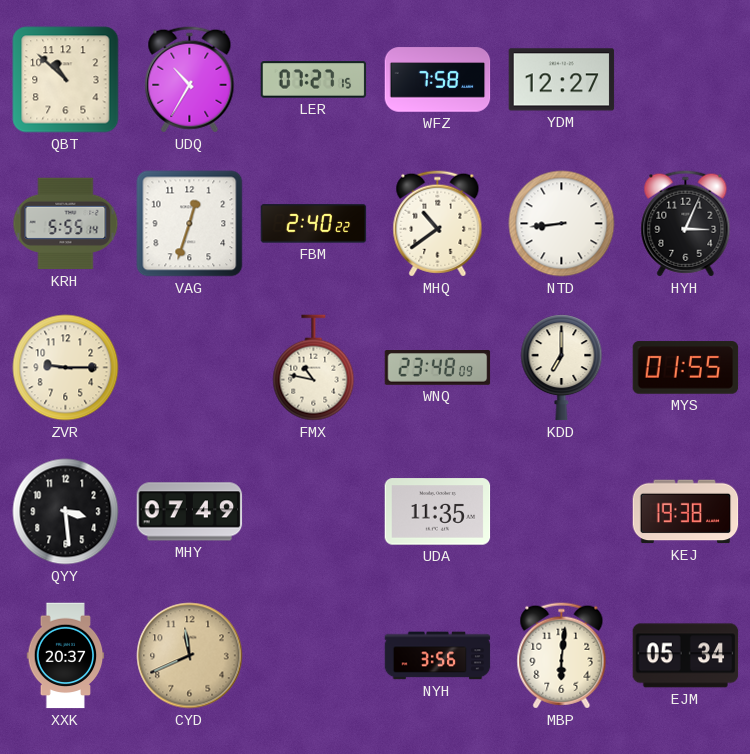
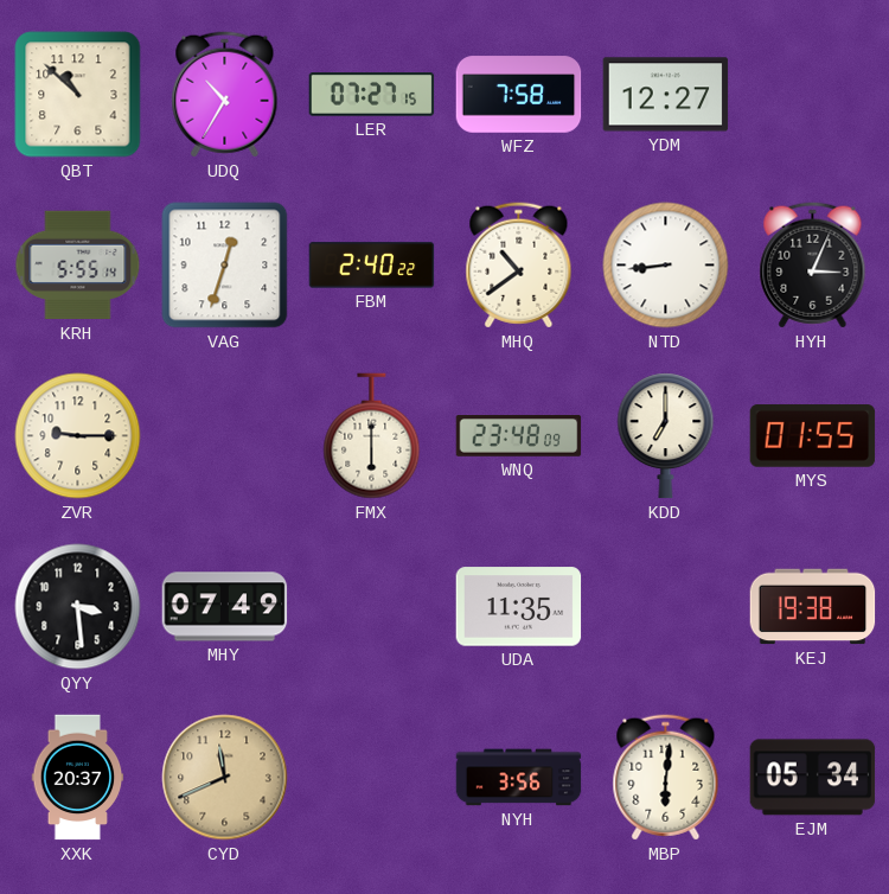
FMX: 10:47 -> 6:00
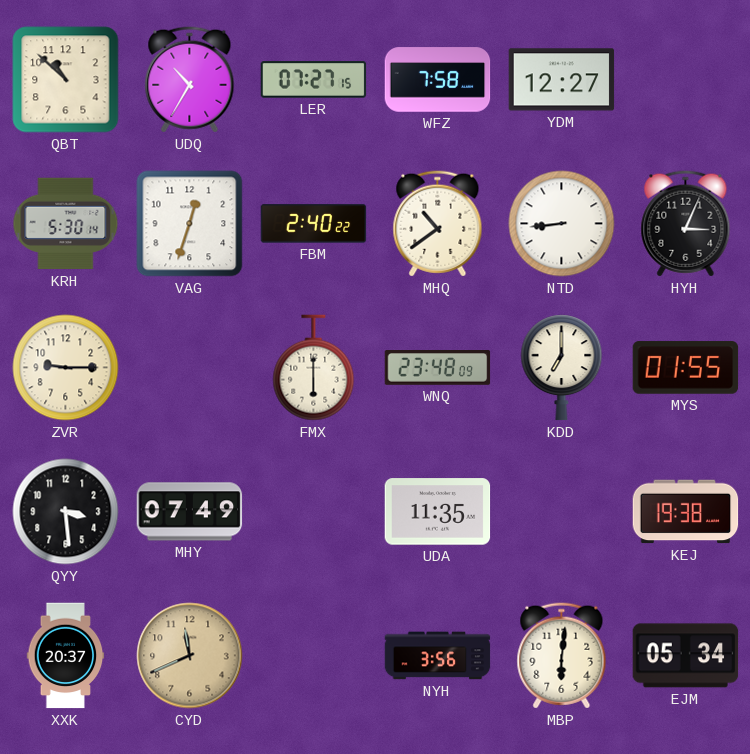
KRH: 5:55 -> 5:30
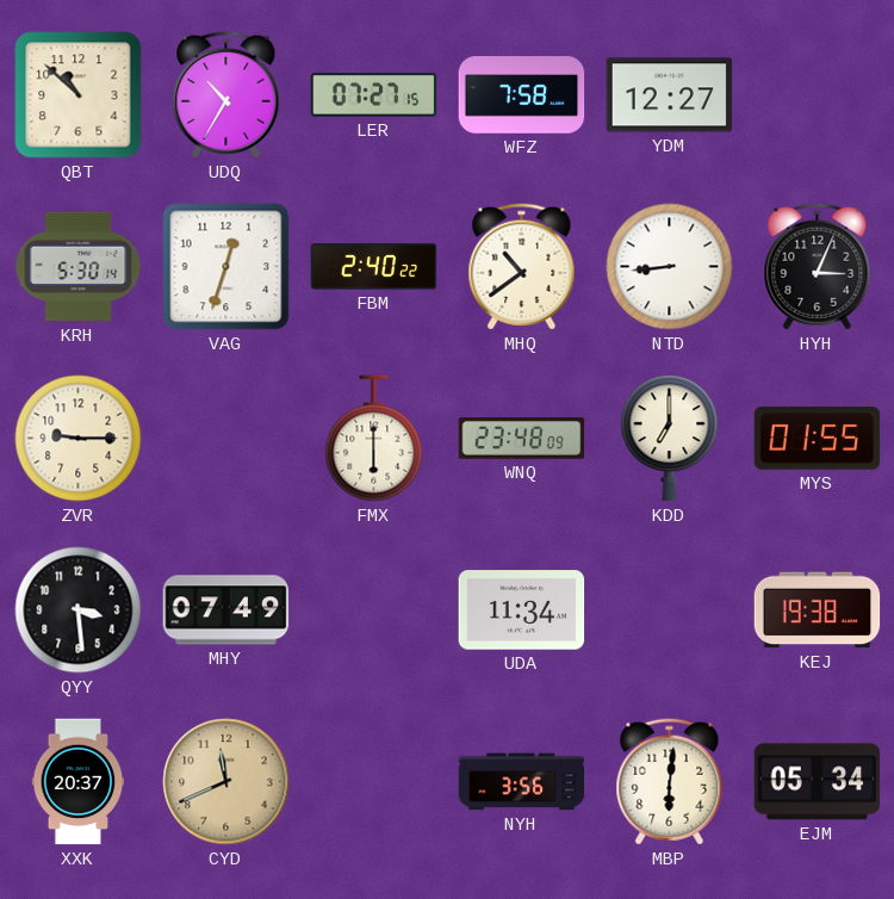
UDA: 11:35 -> 11:34
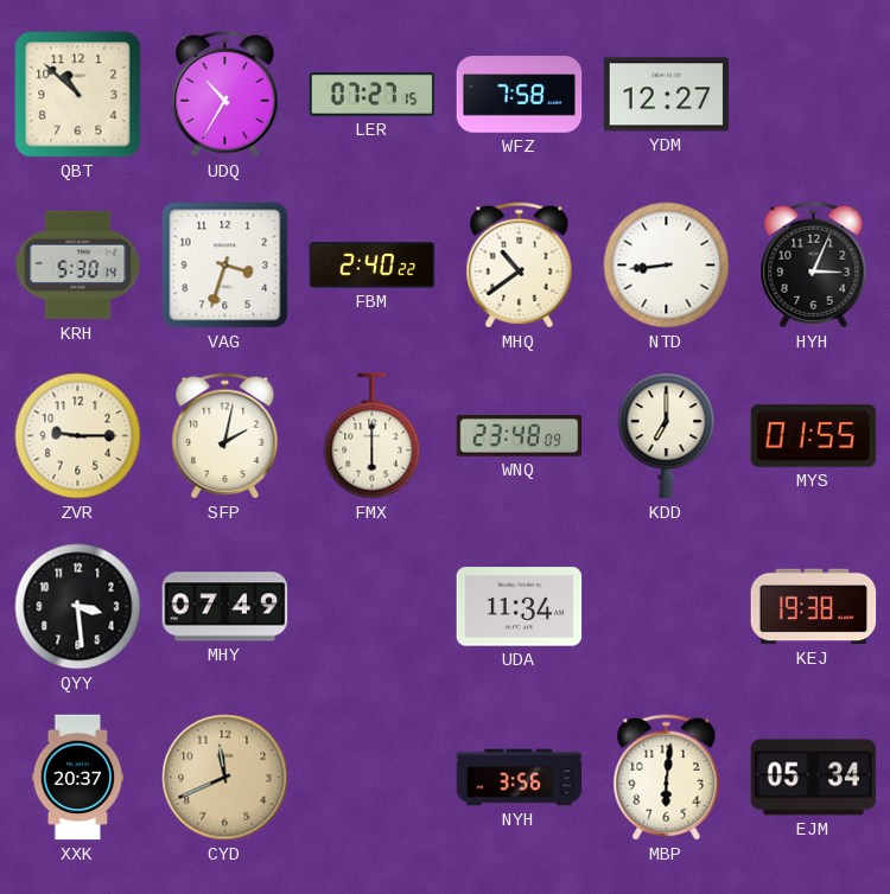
VAG: 12:33 -> 3:33
SFP: none -> 2:02
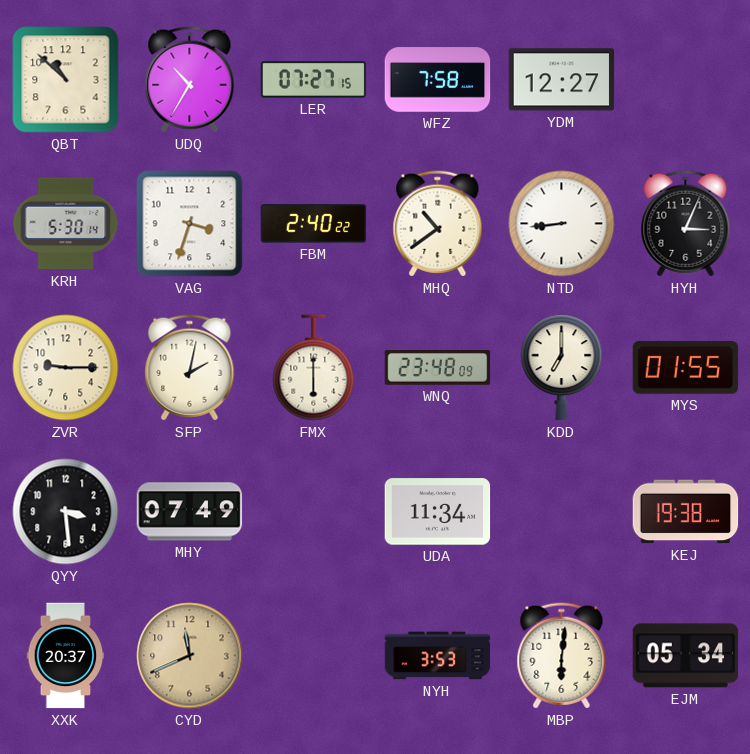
NYH: 3:56 -> 3:53
